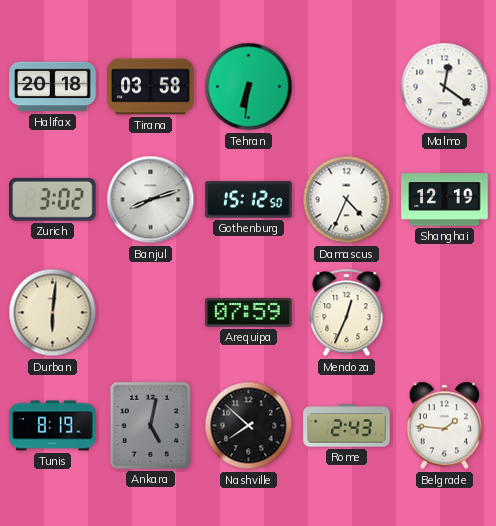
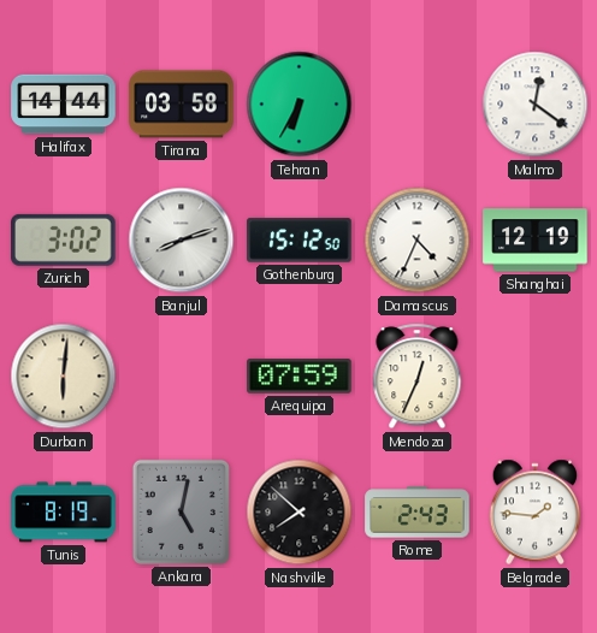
Halifax: 20:18 -> 14:44
Tehran: 6:31 -> 6:35
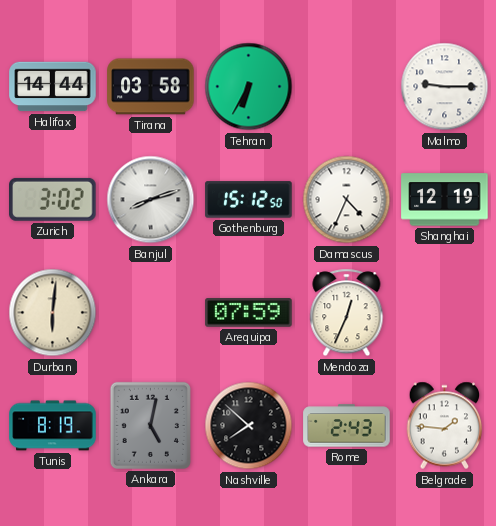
Malmo: 12:21 -> 9:15
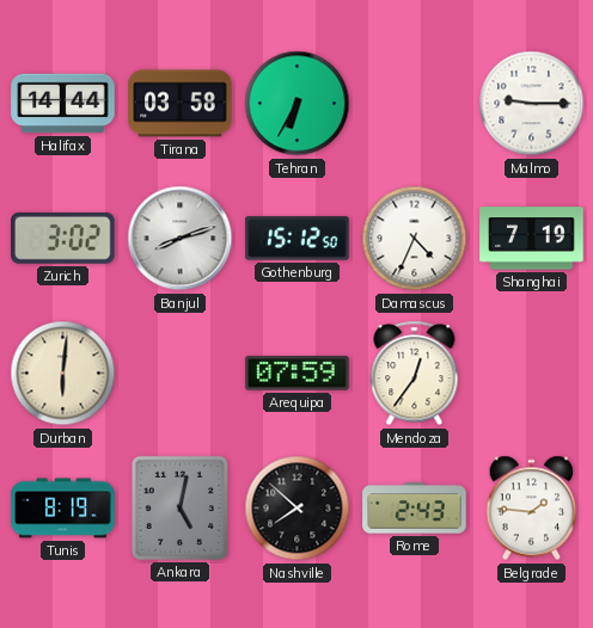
Shanghai: 12:19 -> 7:19
Mendoza: 12:34 -> 12:36
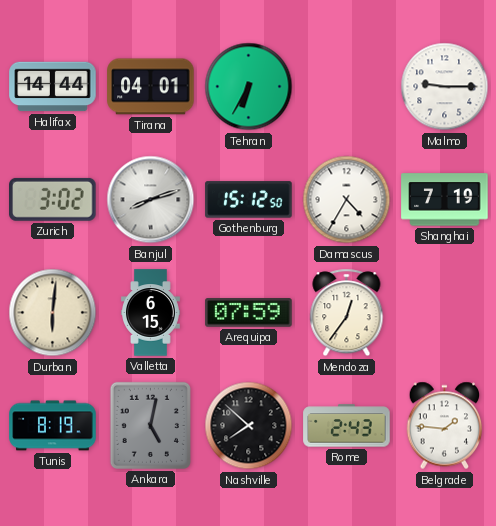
Tirana: 03:58 -> 04:01
Damascus: 4:34 -> 4:35
Valletta: none -> 6:15
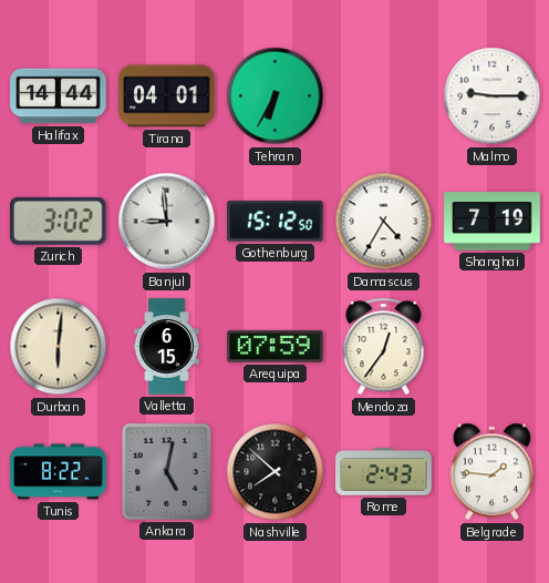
Banjul: 8:12 -> 8:59
Tunis: 8:19 -> 8:22
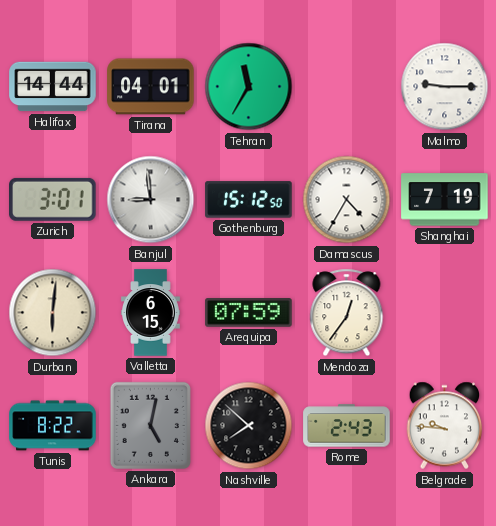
Tehran: 6:35 -> 11:35
Zurich: 3:02 -> 3:01
Belgrade: 1:46 -> 9:46
